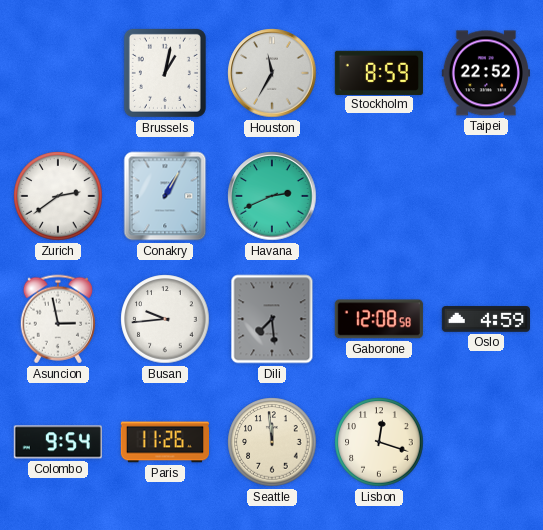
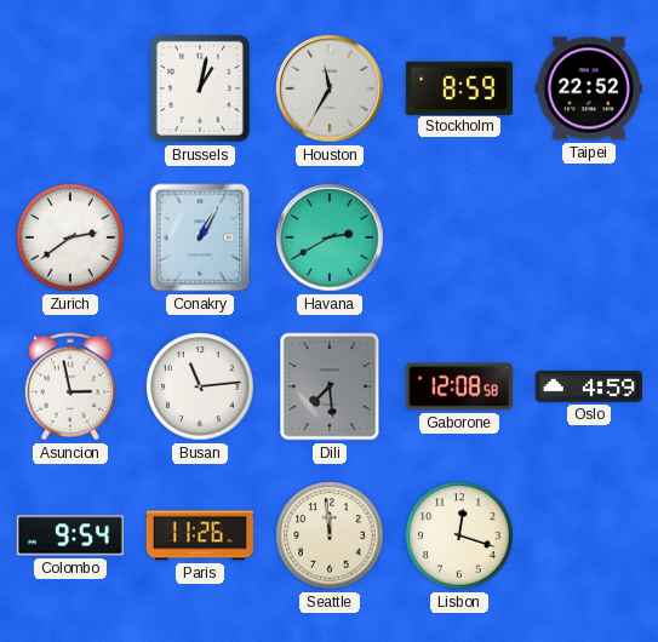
Havana: 2:41 -> 2:40
Busan: 9:44 -> 11:14
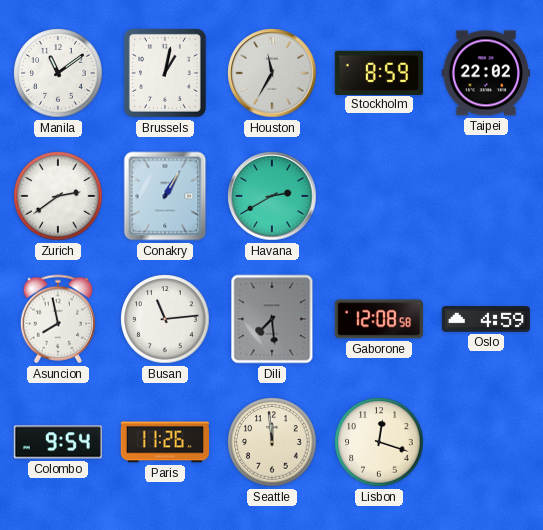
Manila: none -> 11:09
Taipei: 22:52 -> 22:02
Asuncion: 2:58 -> 7:58
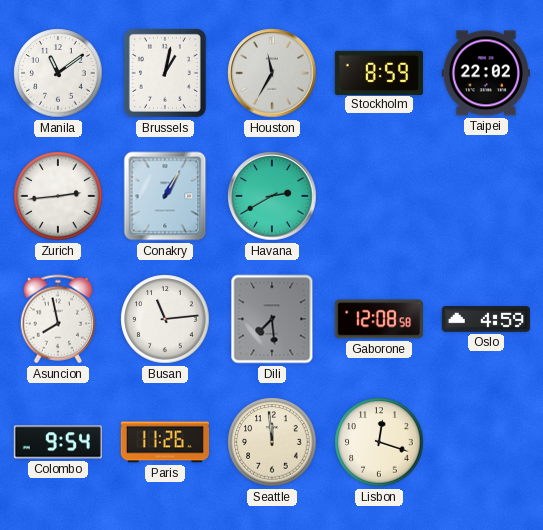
Zurich: 2:39 -> 2:44
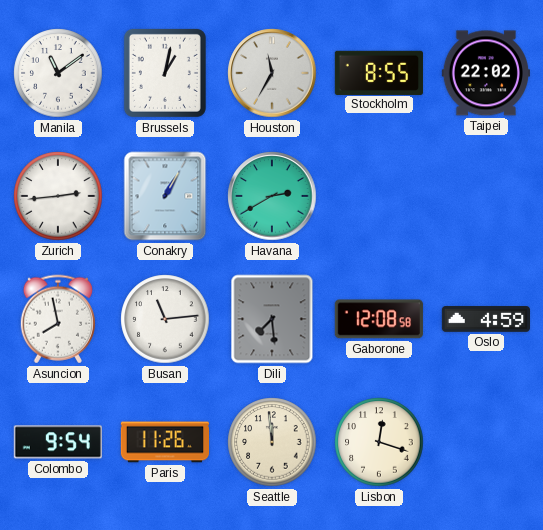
Stockholm: 8:59 -> 8:55
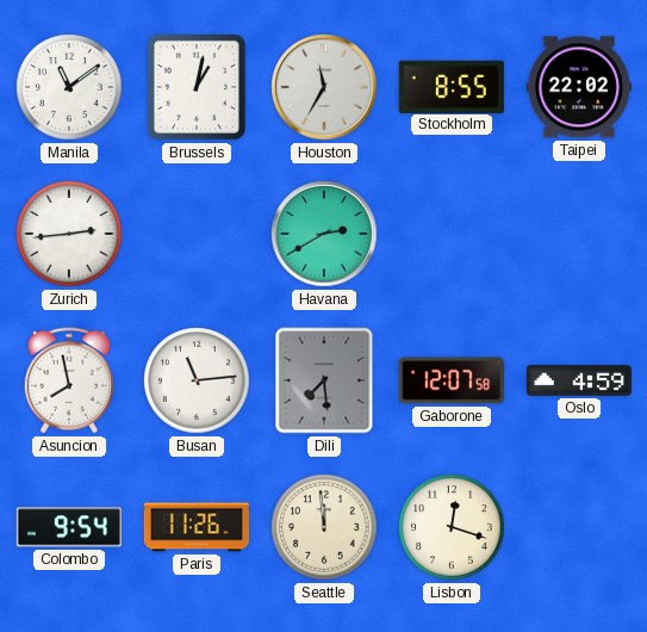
Conakry: 1:05 -> none
Gaborone: 12:08 -> 12:07
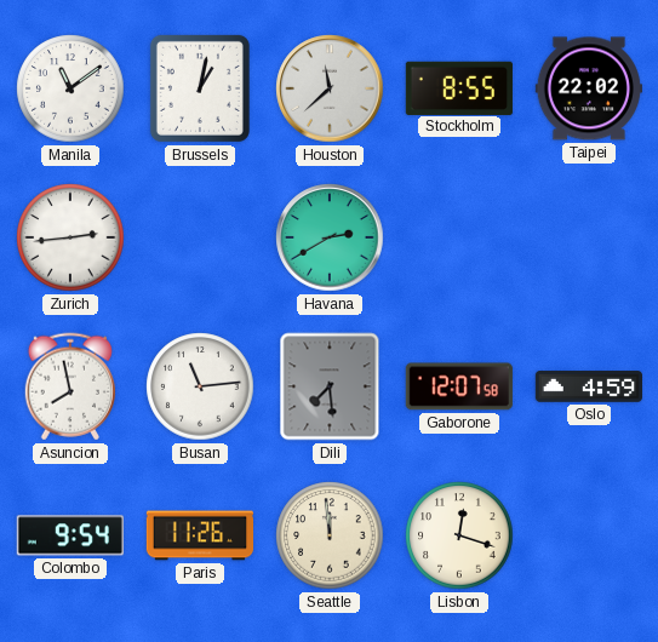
Houston: 11:35 -> 11:38
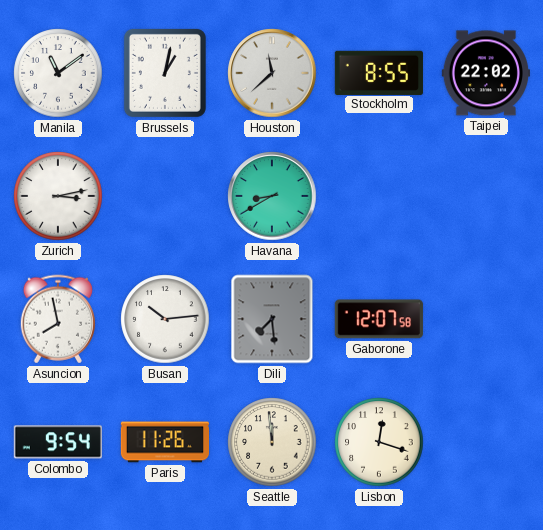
Zurich: 2:44 -> 3:13
Havana: 2:40 -> 8:40
Busan: 11:14 -> 10:14
Oslo: 4:59 -> none
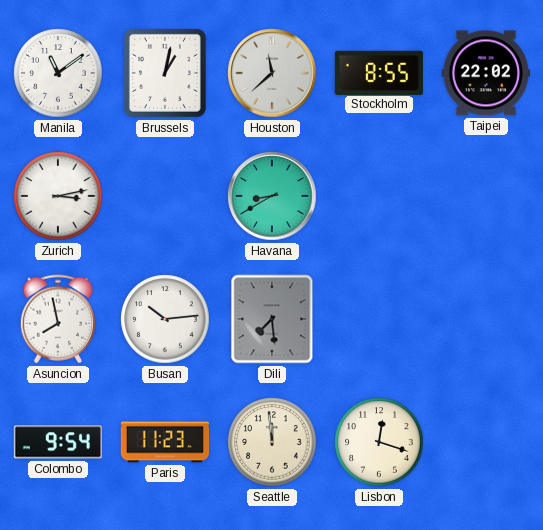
Gaborone: 12:07 -> none
Paris: 11:26 -> 11:23
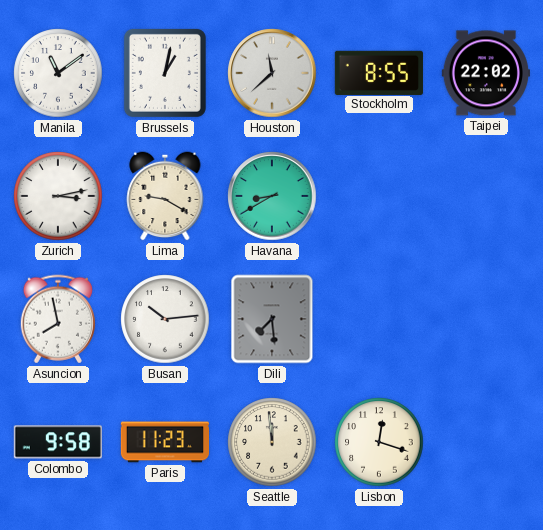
Lima: none -> 9:20
Colombo: 9:54 -> 9:58
